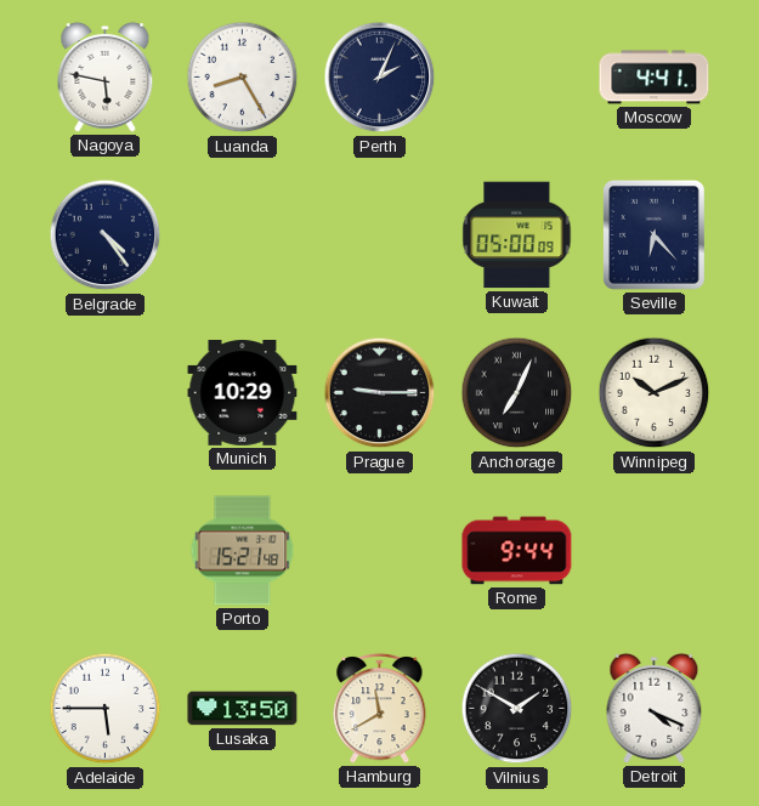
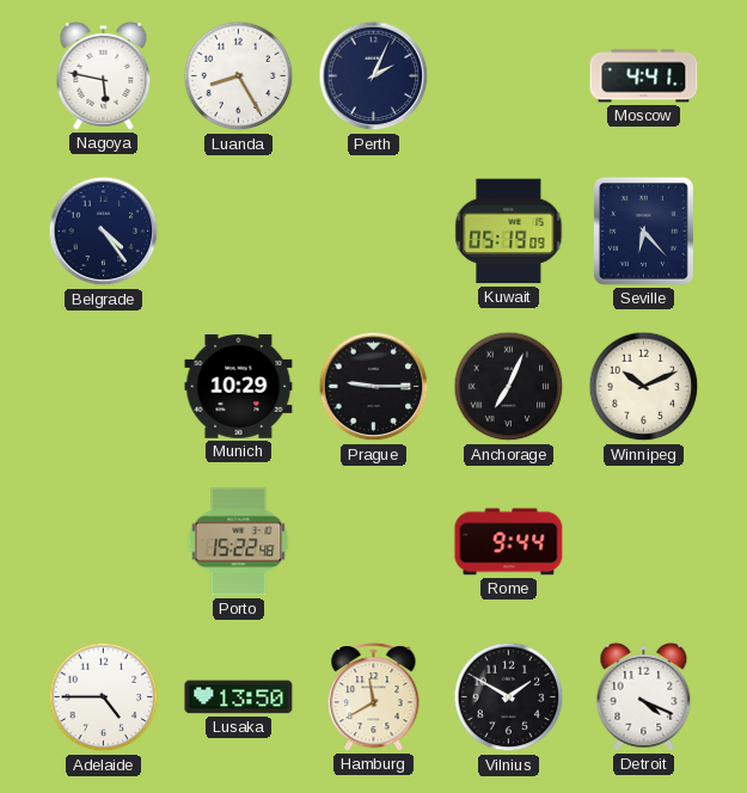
Kuwait: 05:00 -> 05:19
Porto: 15:21 -> 15:22
Adelaide: 5:45 -> 4:45
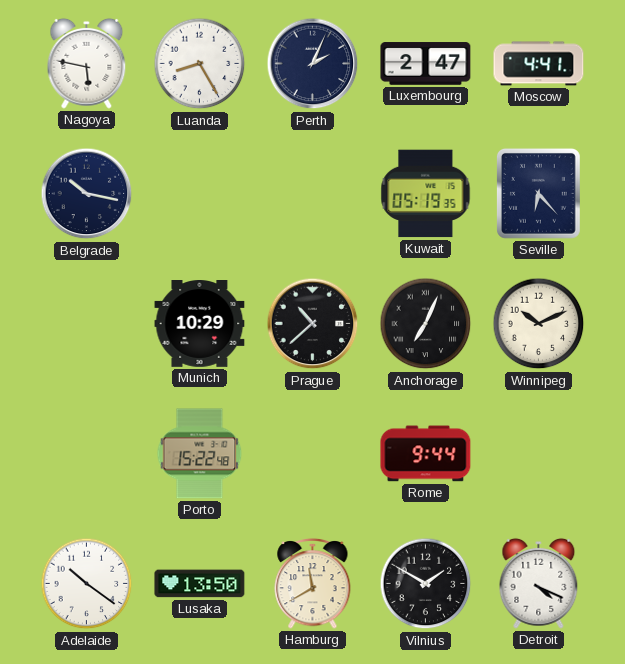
Luxembourg: none -> 2:47
Belgrade: 4:24 -> 10:17
Kuwait: 05:19:09 -> 05:19:35
Prague: 9:15 -> 10:38
Adelaide: 4:45 -> 10:21
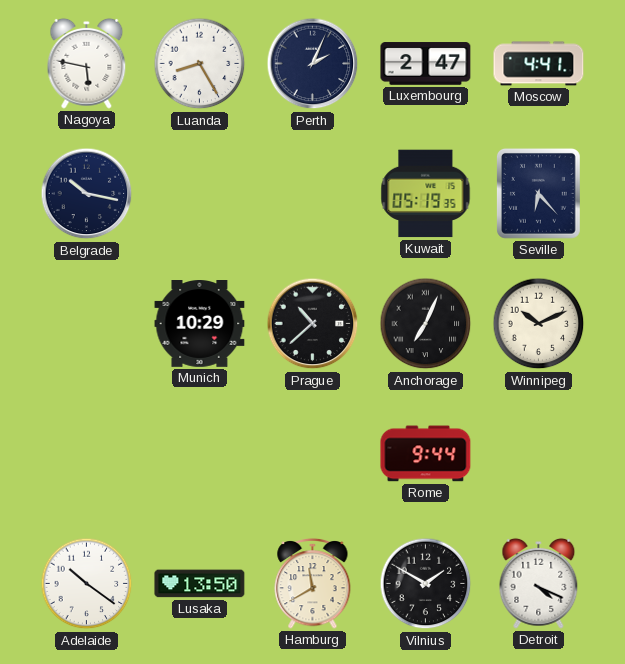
Porto: 15:22 -> none
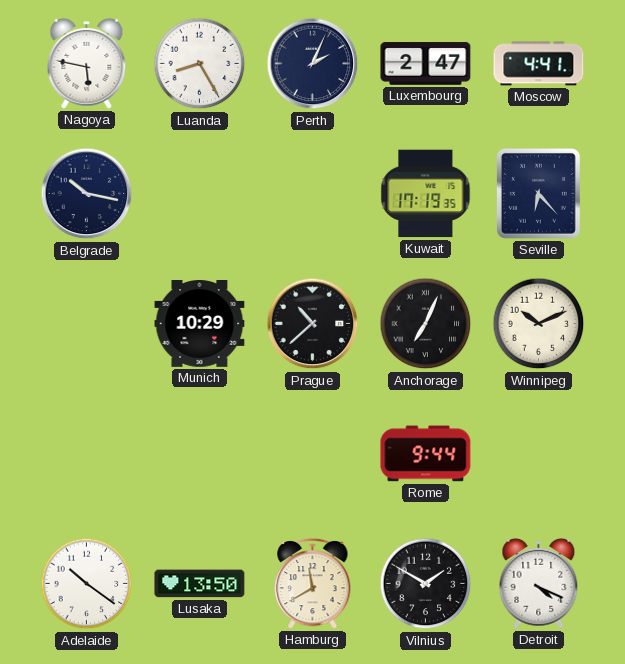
Kuwait: 05:19 -> 17:19
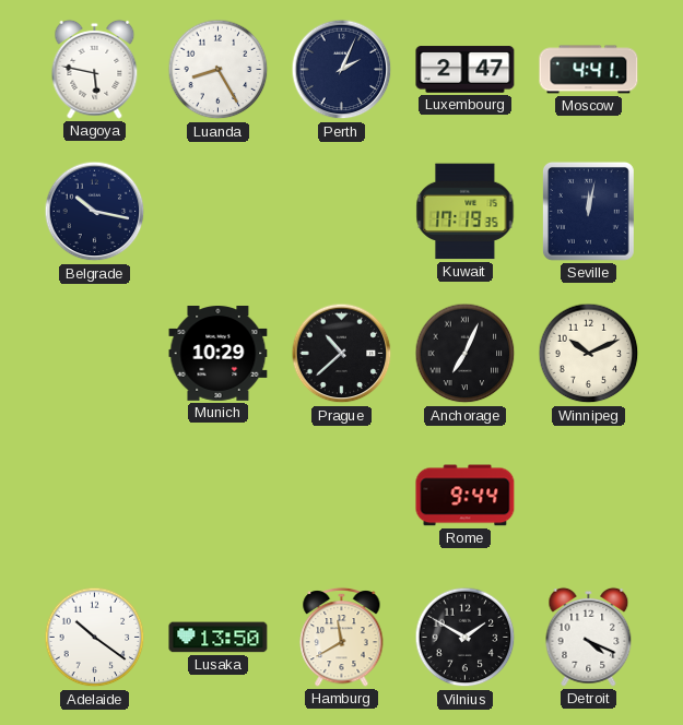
Seville: 6:23 -> 12:02
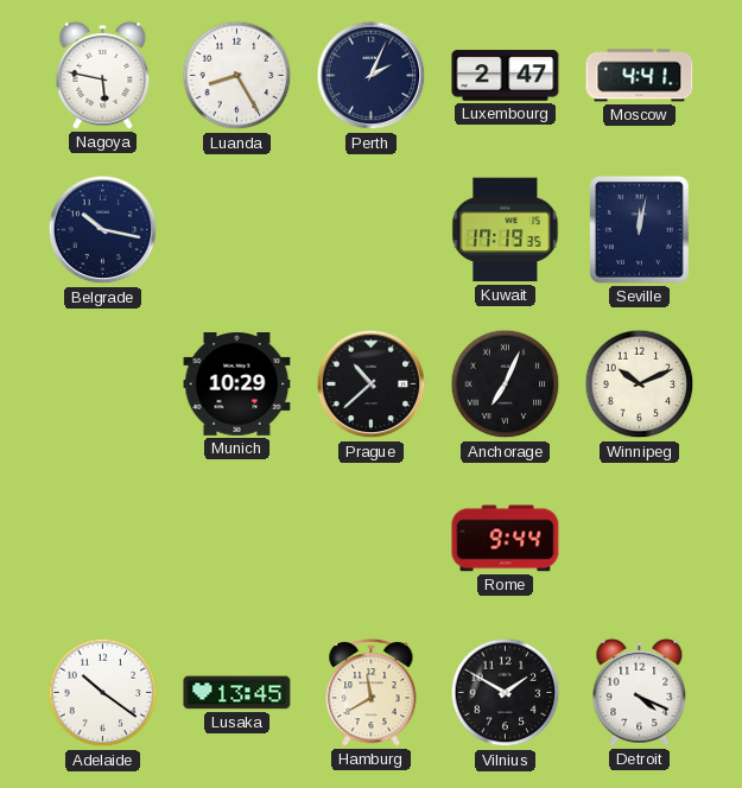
Lusaka: 13:50 -> 13:45
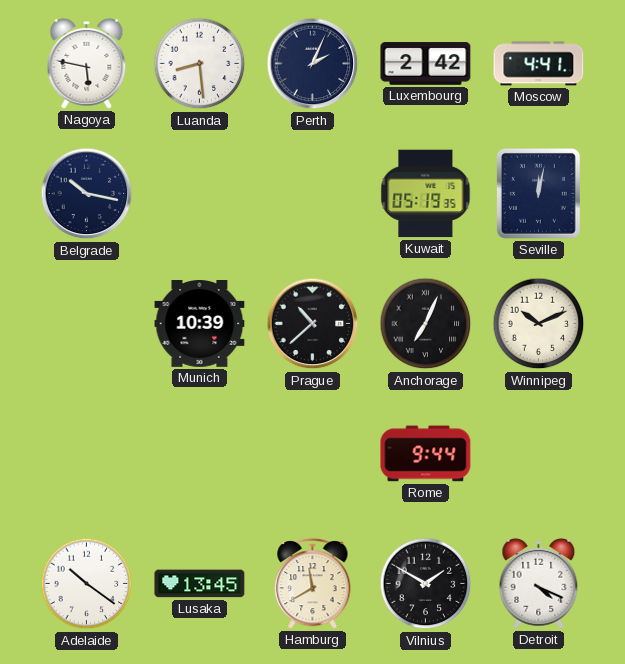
Luanda: 8:25 -> 8:29
Luxembourg: 2:47 -> 2:42
Kuwait: 17:19 -> 05:19
Munich: 10:29 -> 10:39
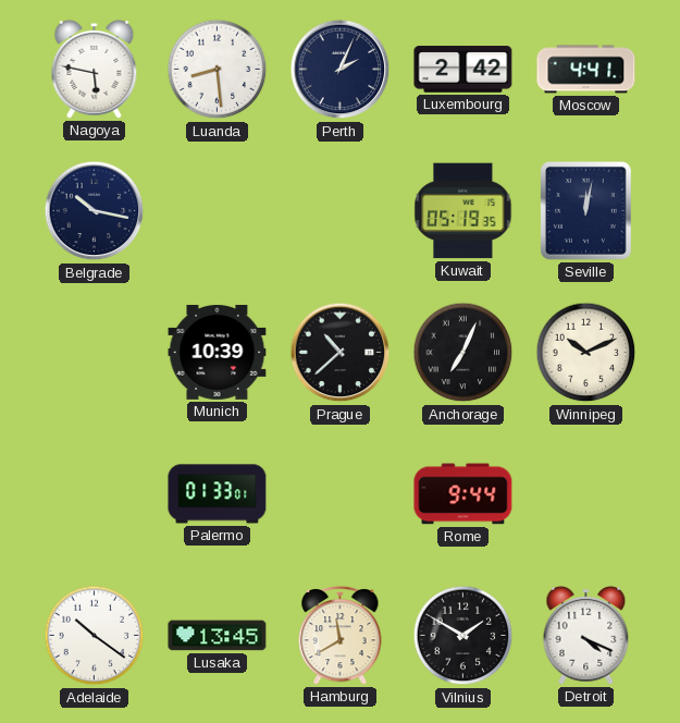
Palermo: none -> 01:33
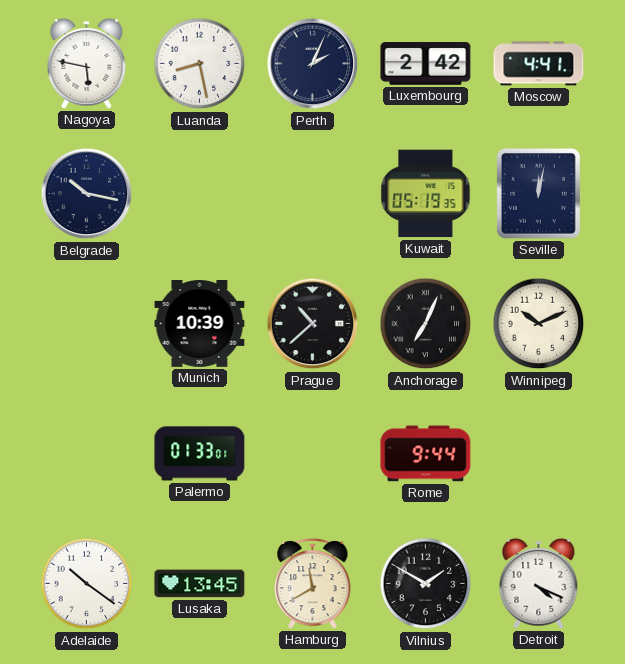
Luanda: 8:29 -> 8:28
